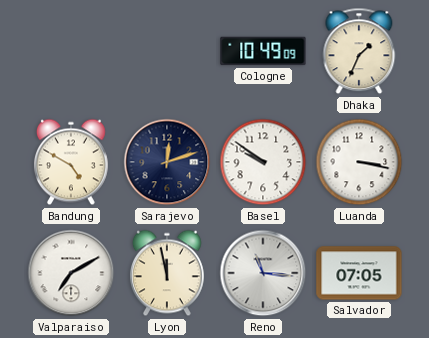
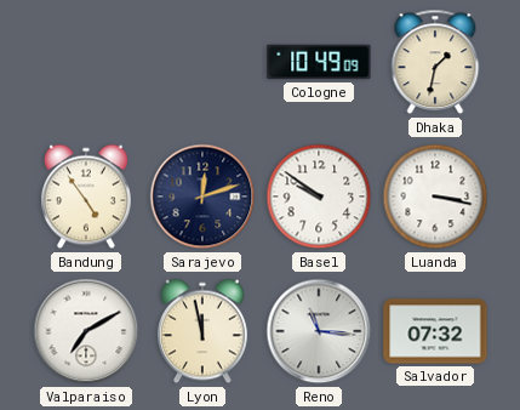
Dhaka: 1:34 -> 1:32
Bandung: 4:50 -> 4:54
Salvador: 07:05 -> 07:32
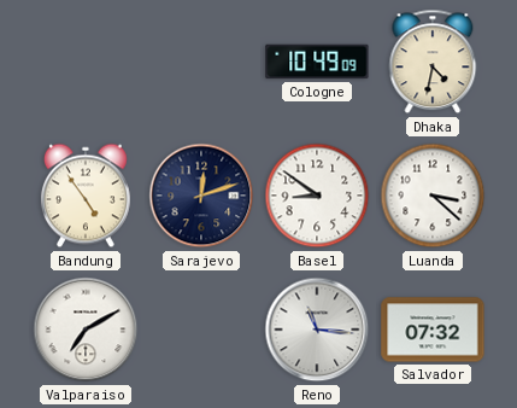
Dhaka: 1:32 -> 4:32
Basel: 9:51 -> 8:51
Luanda: 3:17 -> 3:22
Lyon: 11:58 -> none
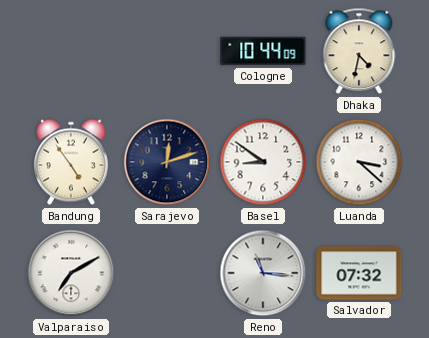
Cologne: 10:49 -> 10:44
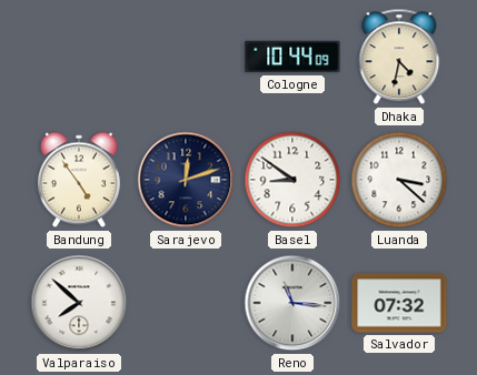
Valparaiso: 7:10 -> 7:52
